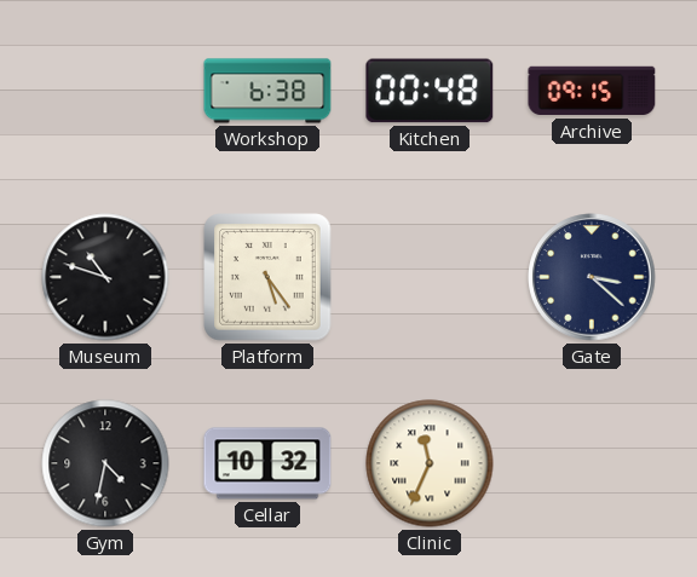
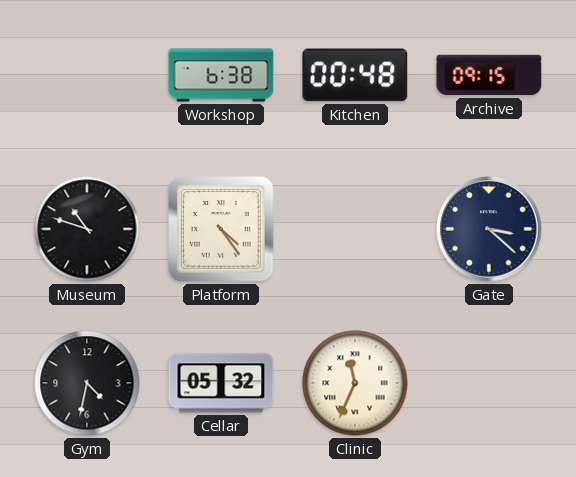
Platform: 5:24 -> 4:24
Cellar: 10:32 -> 05:32
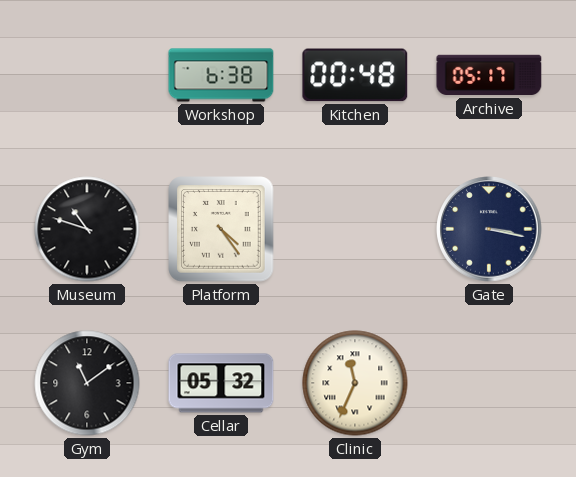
Archive: 09:15 -> 05:17
Gate: 3:22 -> 3:17
Gym: 4:32 -> 11:09
